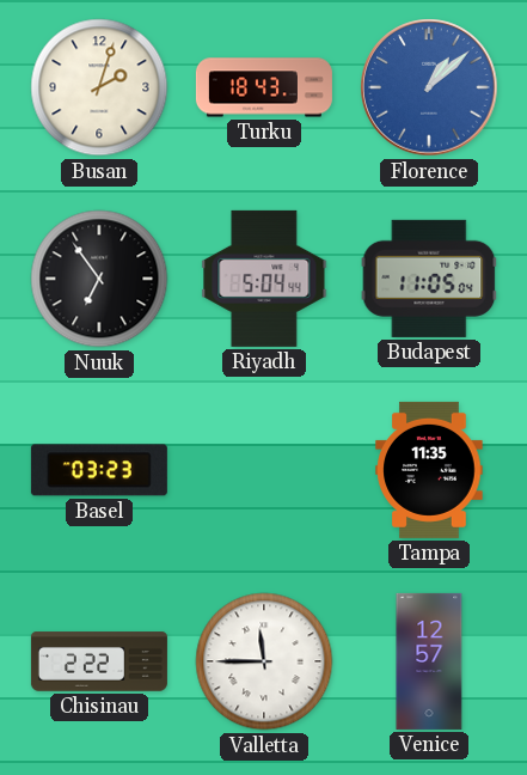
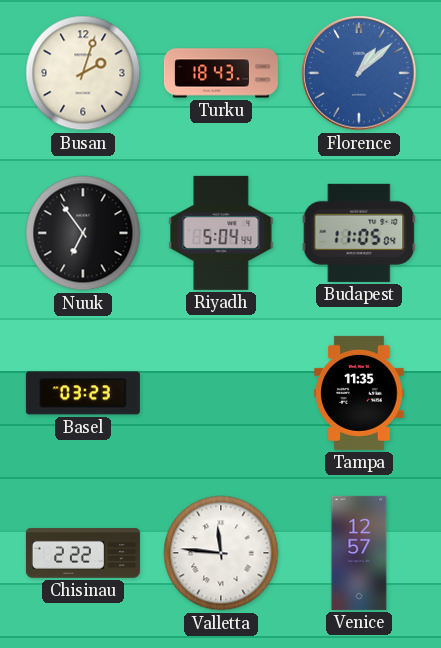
Valletta: 11:45 -> 11:46
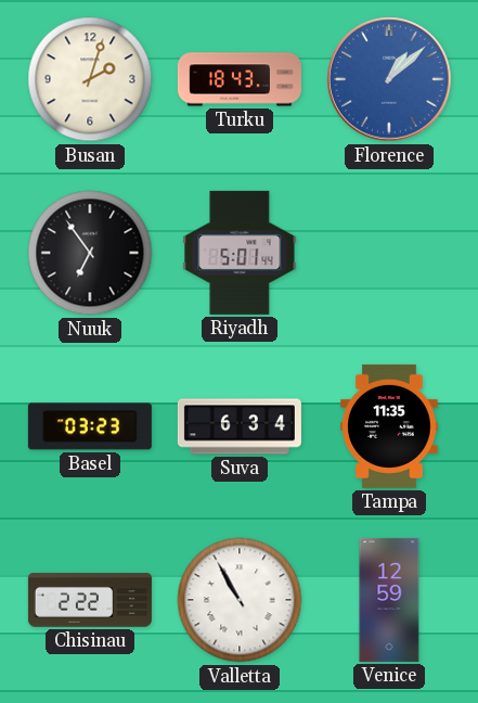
Riyadh: 5:04 -> 5:01
Budapest: 11:05 -> none
Suva: none -> 6:34
Valletta: 11:46 -> 10:55
Venice: 12:57 -> 12:59
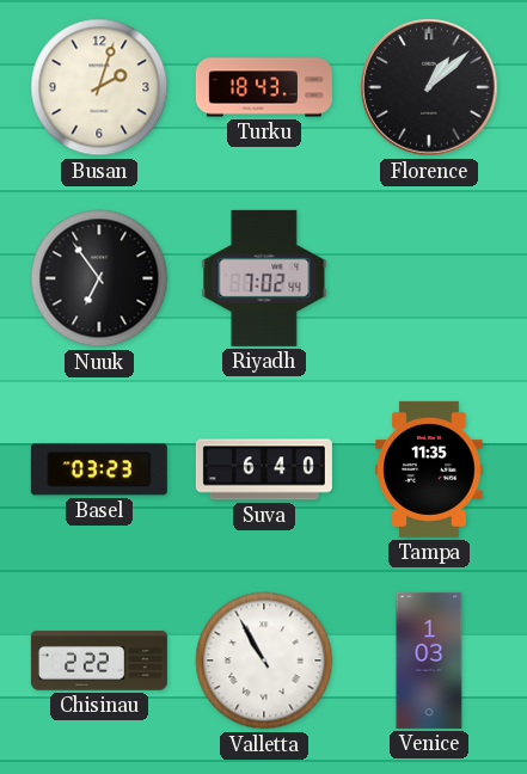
Florence dial: blue -> black
Riyadh: 5:01 -> 7:02
Suva: 6:34 -> 6:40
Venice: 12:59 -> 1:03
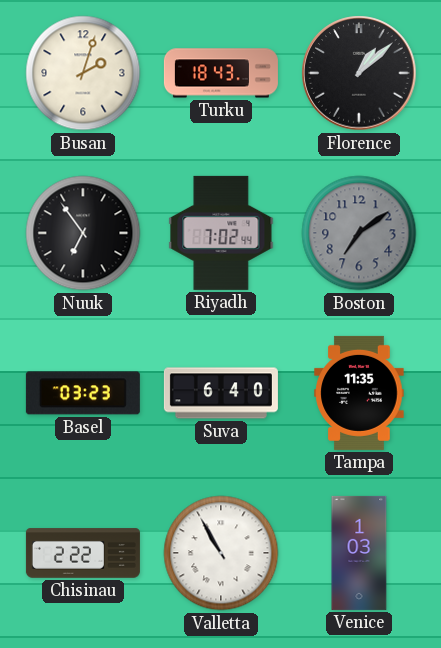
Boston: none -> 7:09
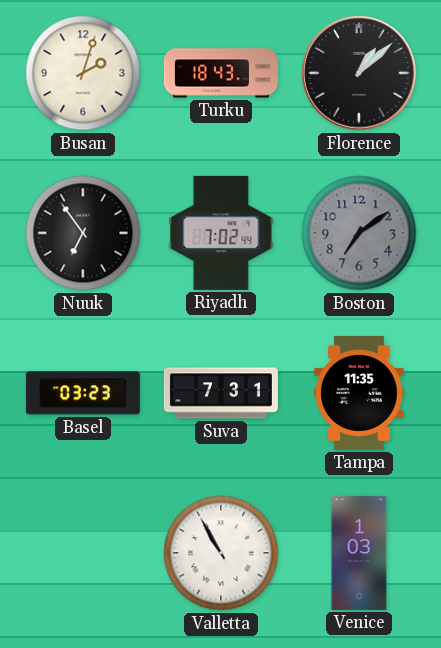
Suva: 6:40 -> 7:31
Chisinau: 2:22 -> none
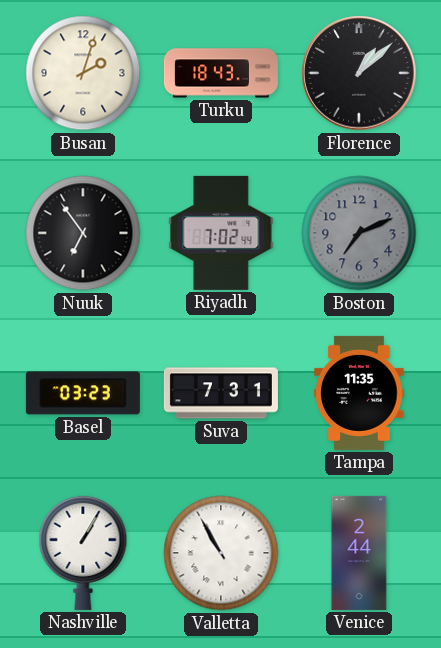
Boston: 7:09 -> 7:11
Nashville: none -> 1:05
Venice: 1:03 -> 2:44
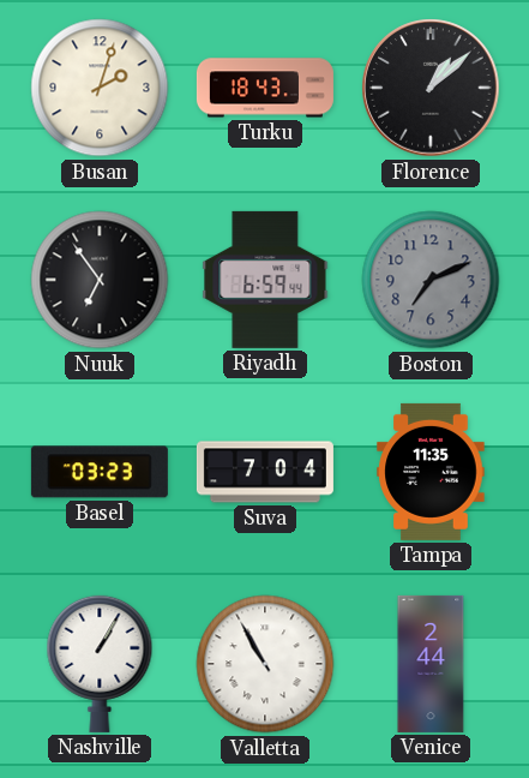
Riyadh: 7:02 -> 6:59
Suva: 7:31 -> 7:04
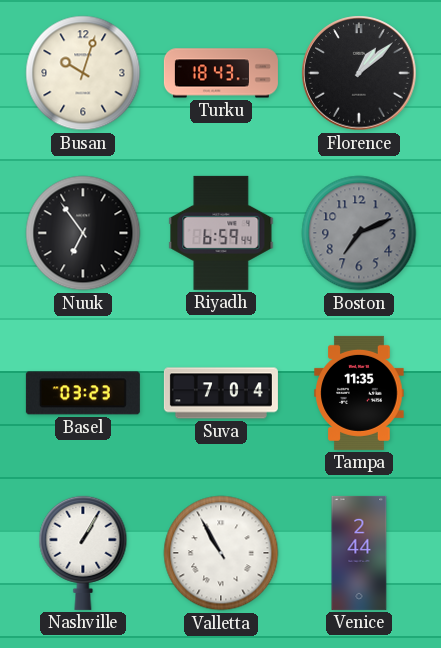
Busan: 2:03 -> 10:03
